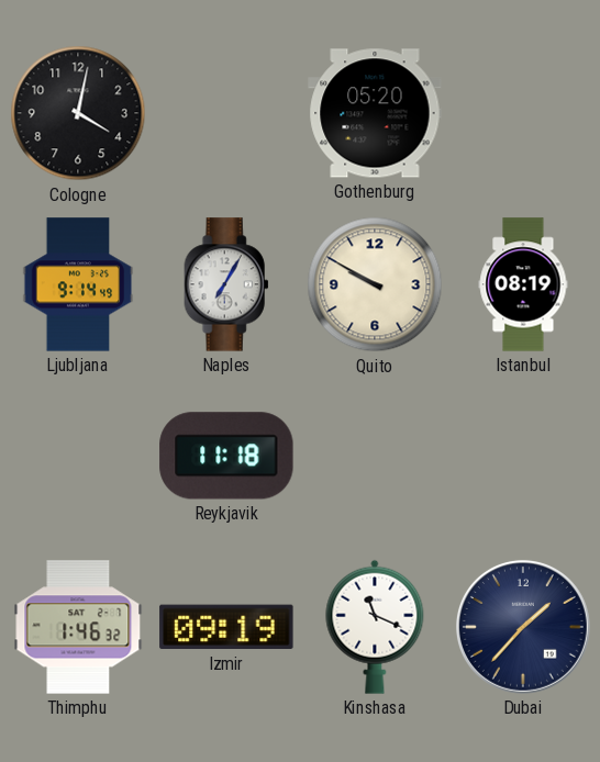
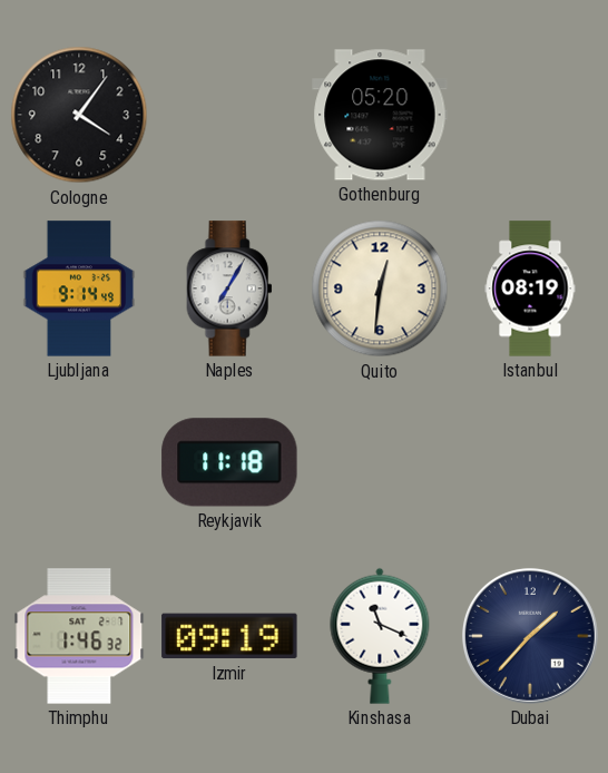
Cologne: 4:02 -> 4:06
Quito: 9:50 -> 12:31
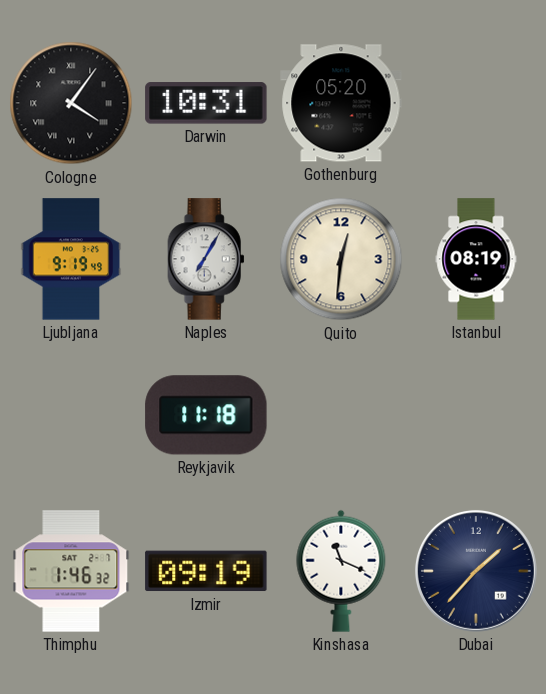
Cologne numerals: Arabic -> Roman
Darwin: none -> 10:31
Ljubljana: 9:14 -> 9:19
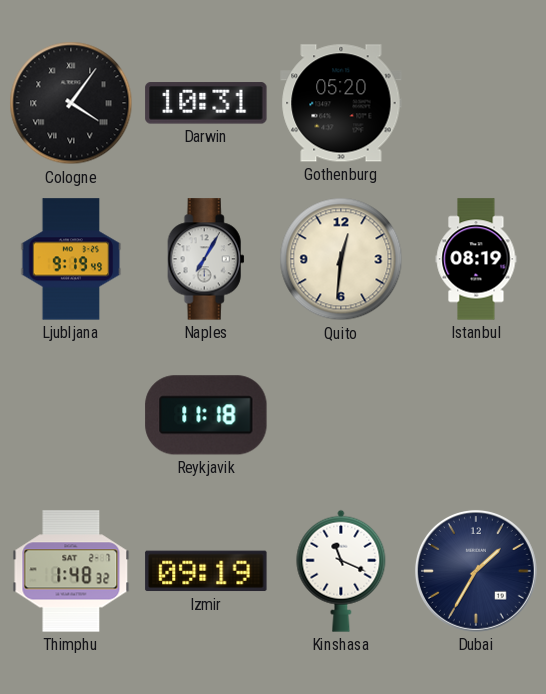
Thimphu: 1:46 -> 1:48
Dubai: 1:37 -> 1:35
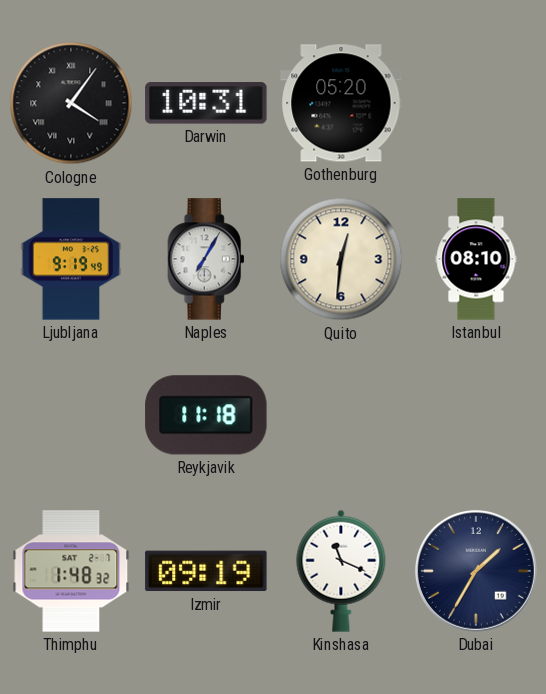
Istanbul: 08:19 -> 08:10
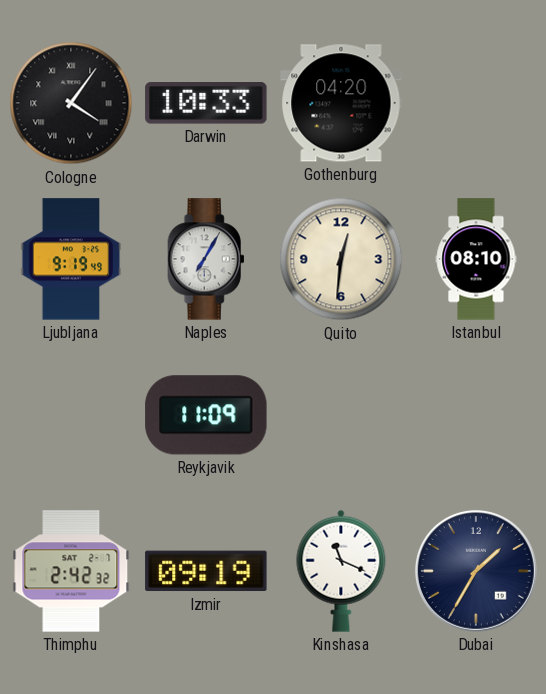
Darwin: 10:31 -> 10:33
Gothenburg: 05:20 -> 04:20
Reykjavik: 11:18 -> 11:09
Thimphu: 1:48 -> 2:42
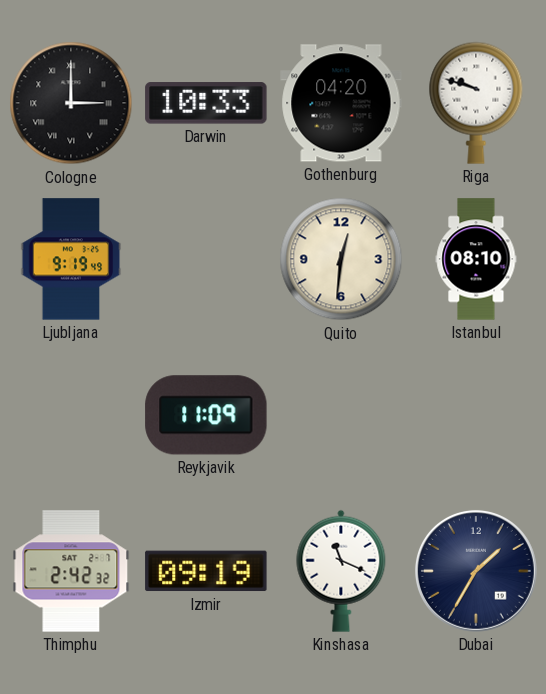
Cologne: 4:06 -> 3:00
Riga: none -> 9:48
Naples: 7:05 -> none
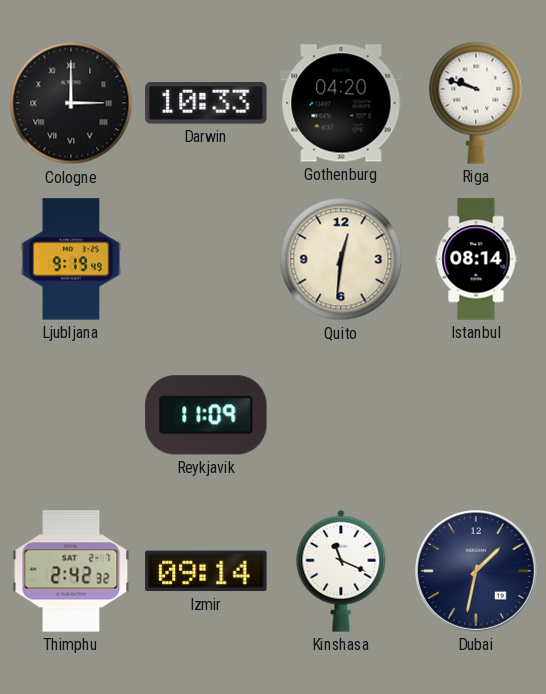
Istanbul: 08:10 -> 08:14
Izmir: 09:19 -> 09:14
Dubai: 1:35 -> 1:32
